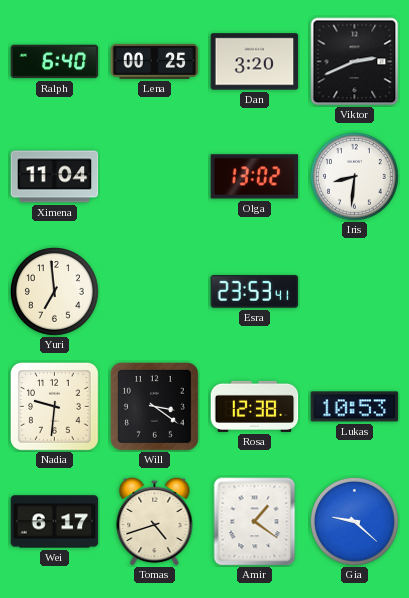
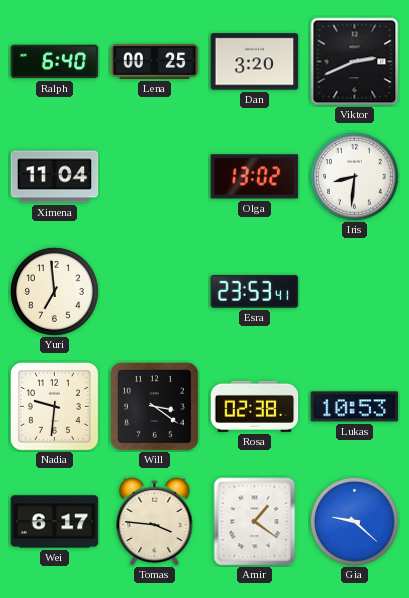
Rosa: 12:38 -> 02:38
Tomas: 4:42 -> 3:46
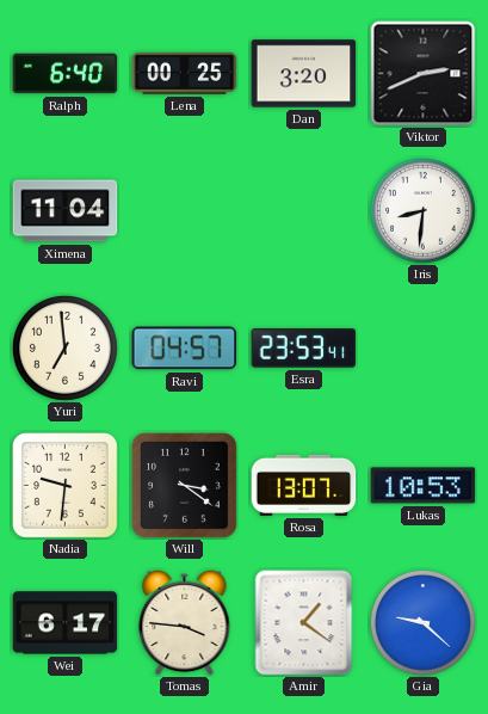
Olga: 13:02 -> none
Ravi: none -> 04:57
Rosa: 02:38 -> 13:07
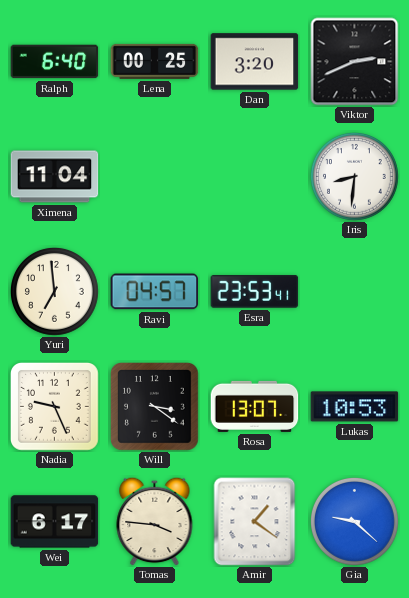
Nadia: 9:31 -> 9:26
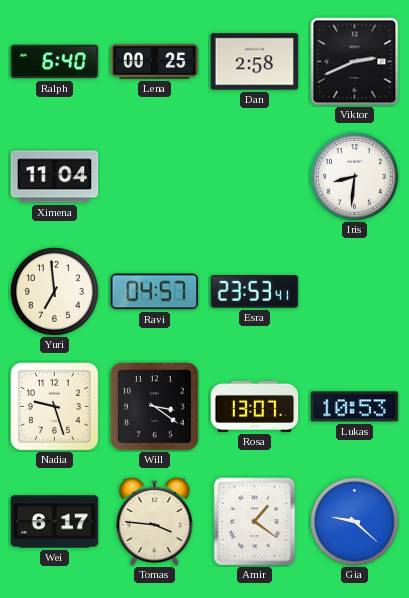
Dan: 3:20 -> 2:58
Nadia: 9:26 -> 9:27
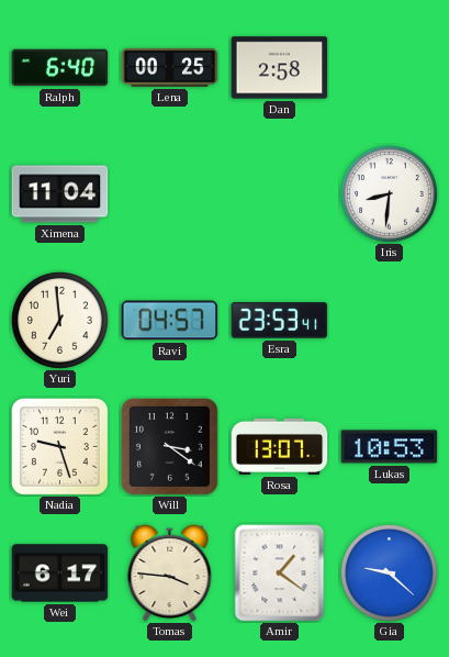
Viktor: 2:41 -> none
